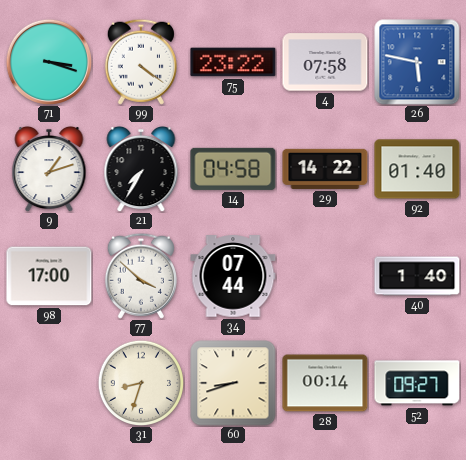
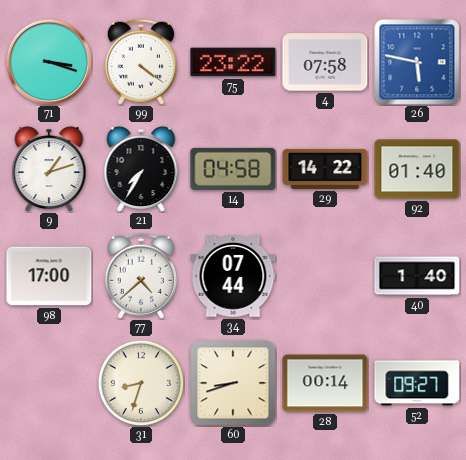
77: 3:52 -> 4:38
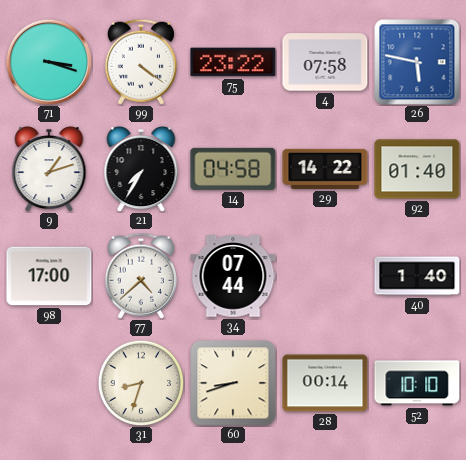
52: 09:27 -> 10:10
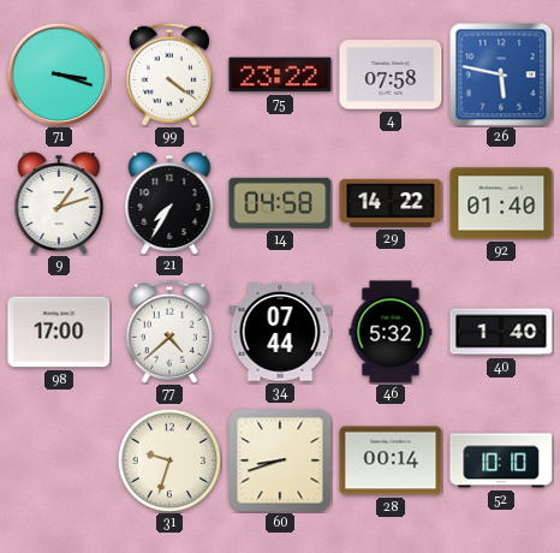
46: none -> 5:32
31: 8:33 -> 9:33
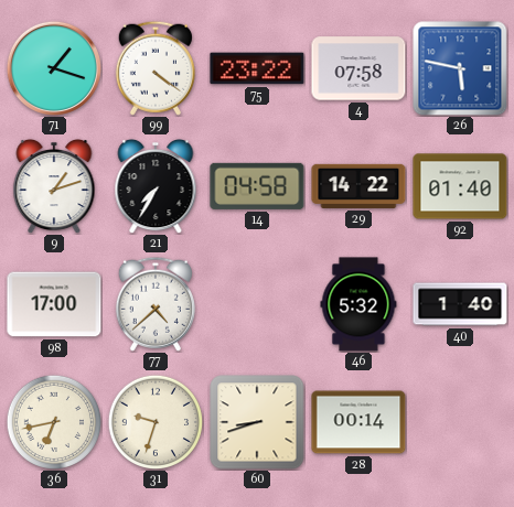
71: 3:18 -> 1:18
34: 07:44 -> none
36: none -> 6:43
52: 10:10 -> none
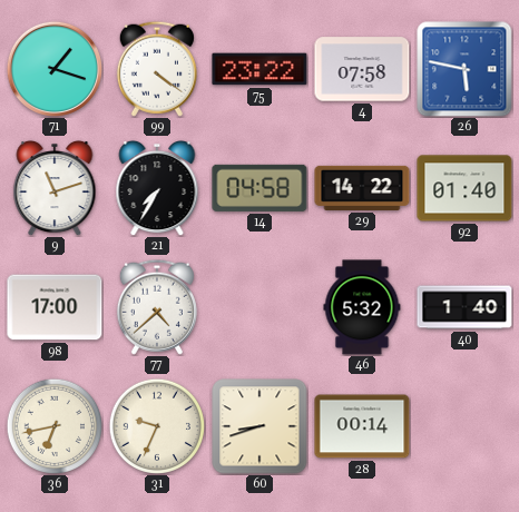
9: 1:12 -> 11:12
31: 9:33 -> 9:34
